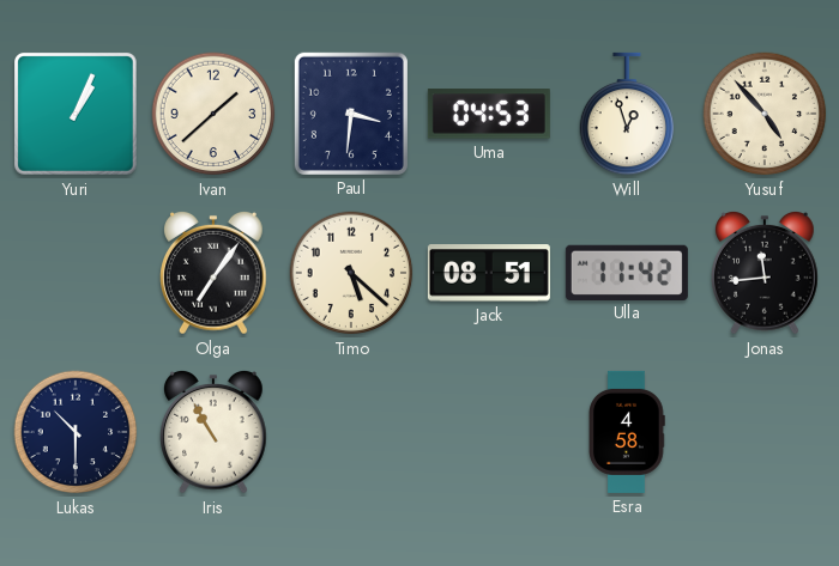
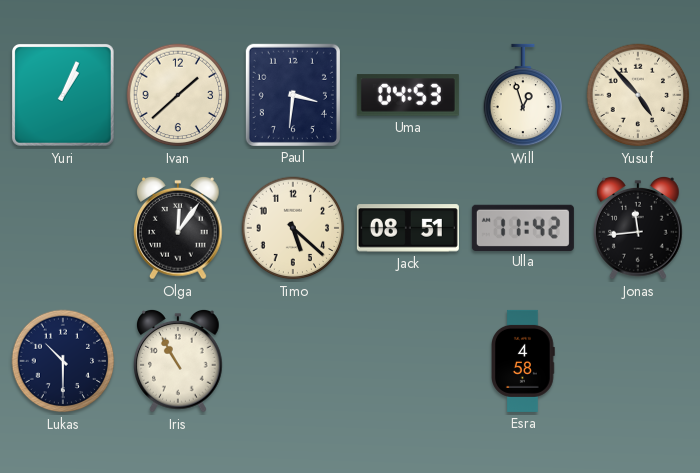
Olga: 7:06 -> 12:06
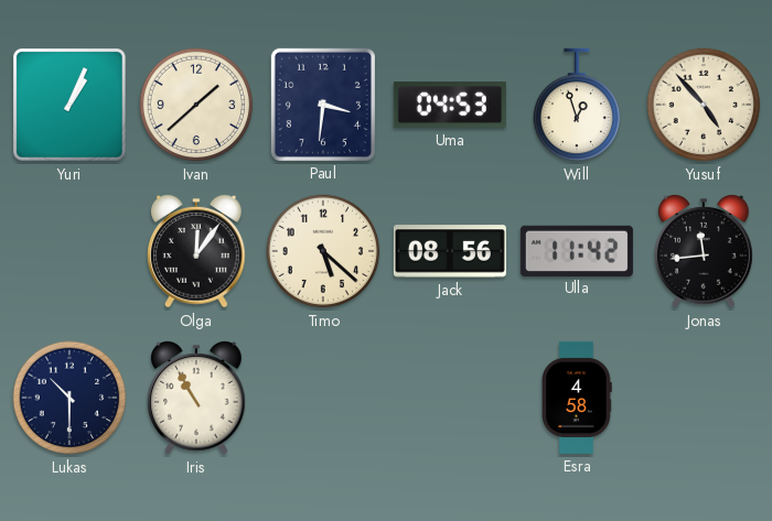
Jack: 08:51 -> 08:56
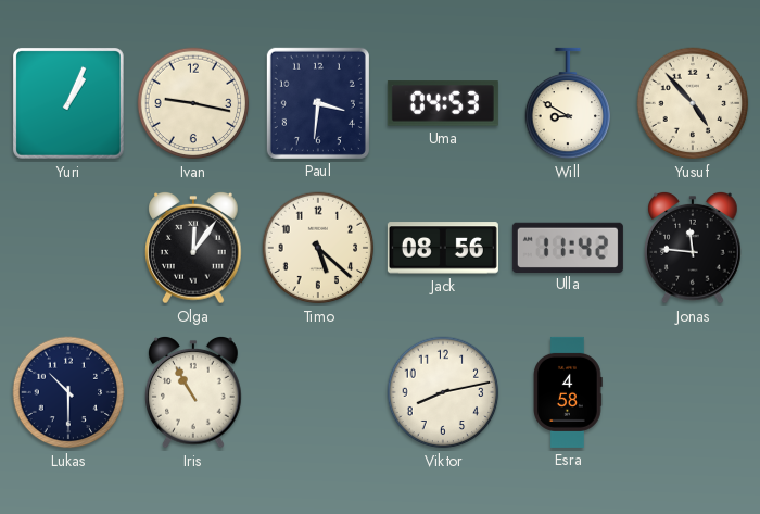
Ivan: 1:38 -> 9:17
Will: 12:57 -> 8:50
Jonas: 11:44 -> 11:46
Viktor: none -> 8:13
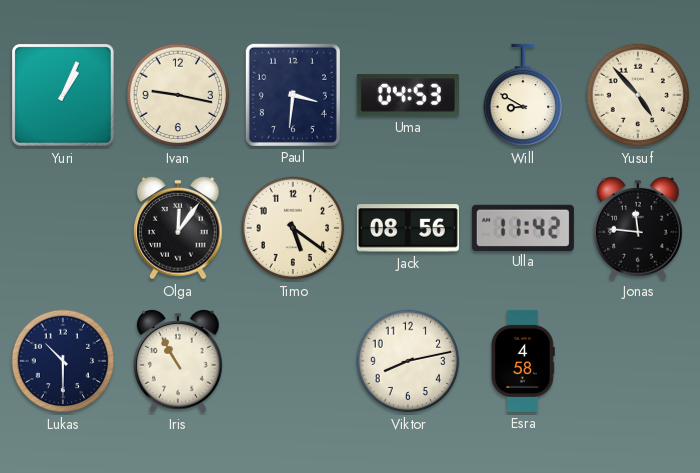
Timo: 5:22 -> 5:21
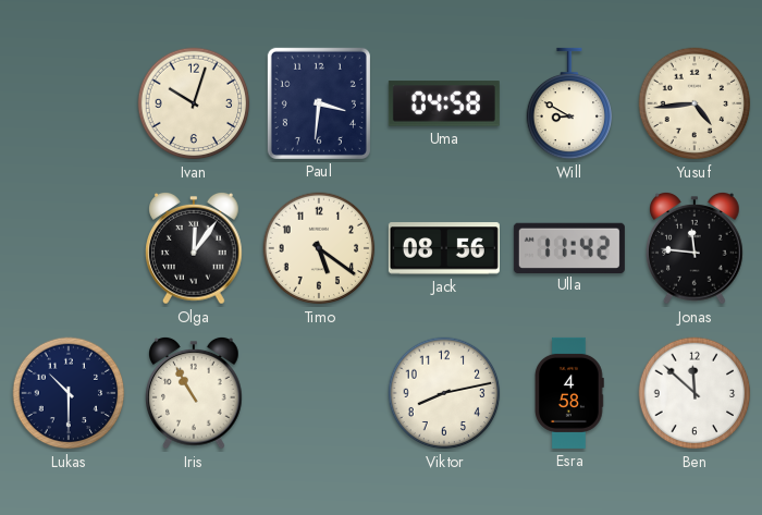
Yuri: 1:04 -> none
Ivan: 9:17 -> 10:03
Uma: 04:53 -> 04:58
Yusuf: 4:53 -> 4:44
Ben: none -> 11:52
